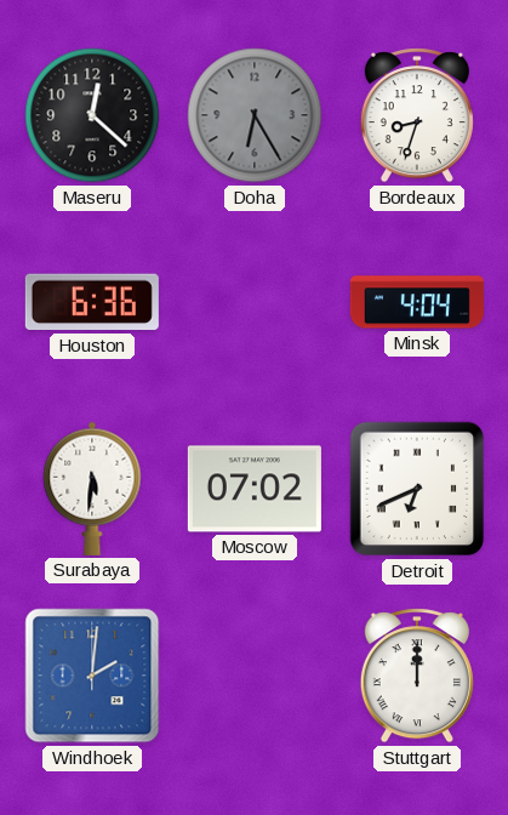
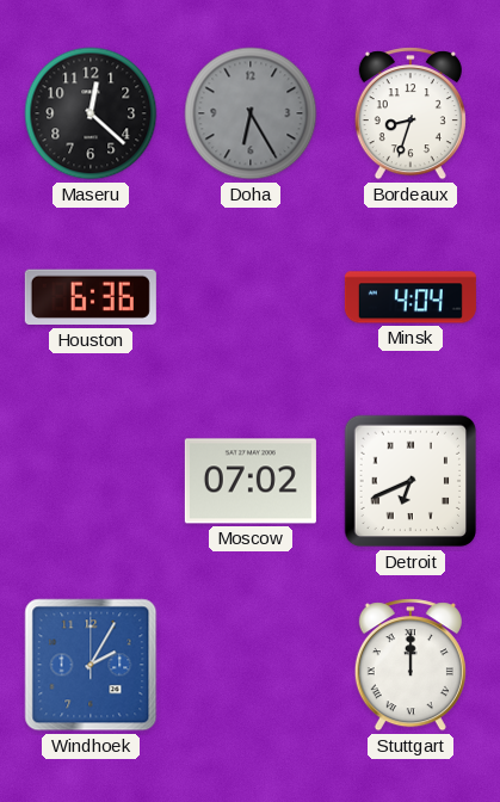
Surabaya: 5:31 -> none
Windhoek: 2:01 -> 2:05
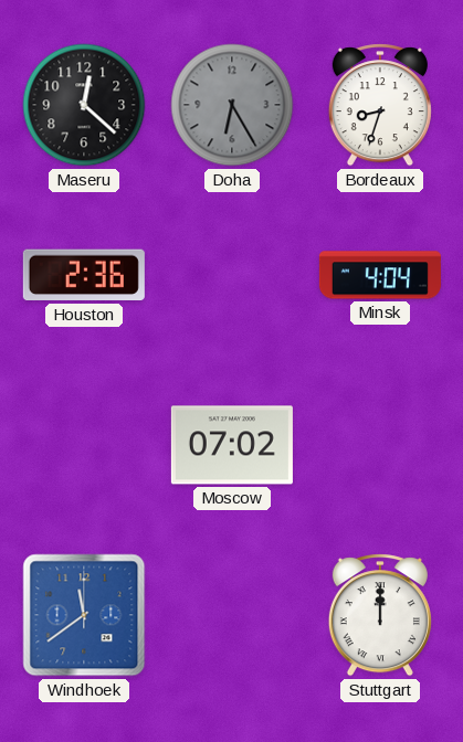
Houston: 6:36 -> 2:36
Detroit: 6:41 -> none
Windhoek: 2:05 -> 11:39
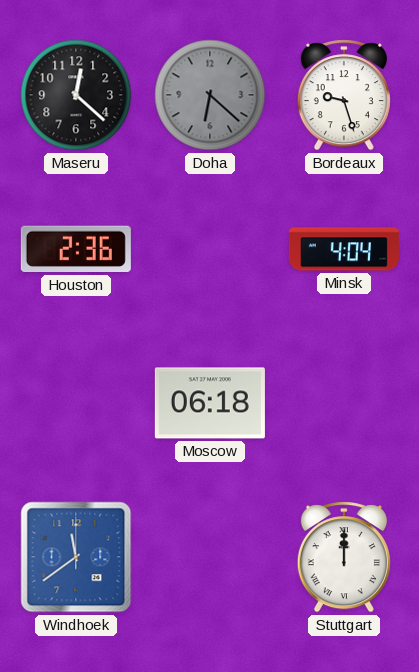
Doha: 6:25 -> 6:22
Bordeaux: 8:33 -> 9:27
Moscow: 07:02 -> 06:18
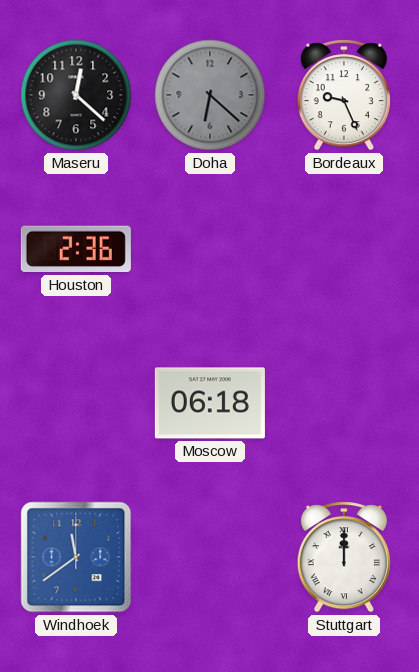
Bordeaux: 9:27 -> 9:26
Minsk: 4:04 -> none
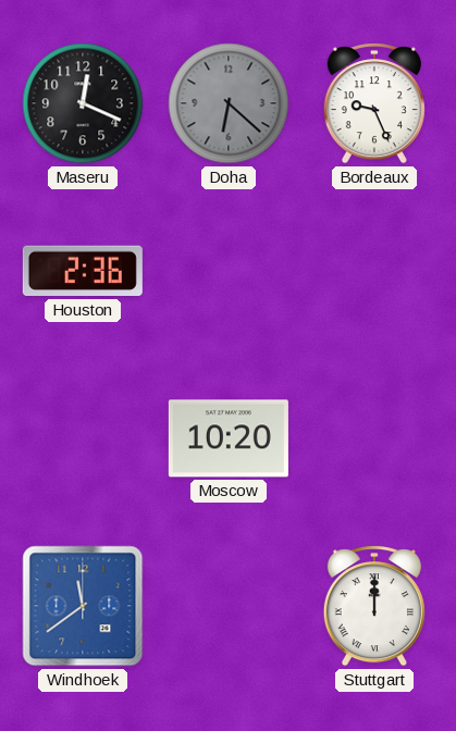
Maseru: 12:22 -> 12:19
Moscow: 06:18 -> 10:20
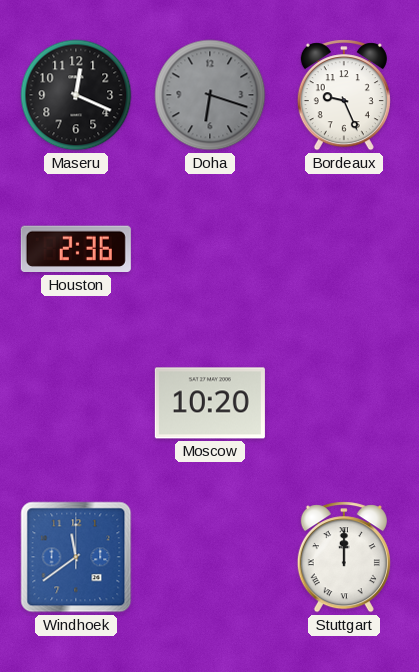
Doha: 6:22 -> 6:18
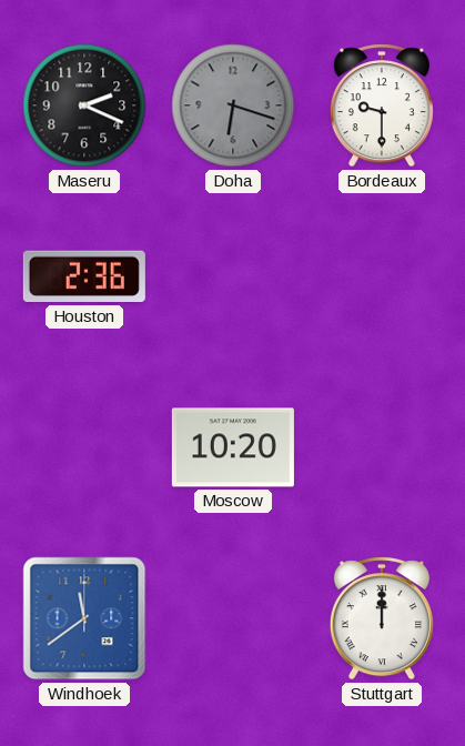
Maseru: 12:19 -> 2:19
Bordeaux: 9:26 -> 9:30
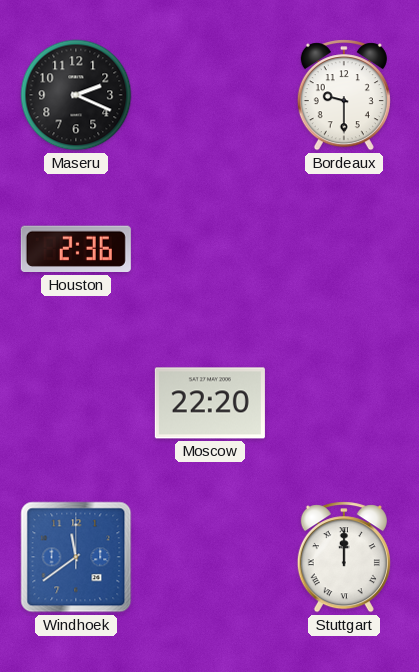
Doha: 6:18 -> none
Moscow: 10:20 -> 22:20
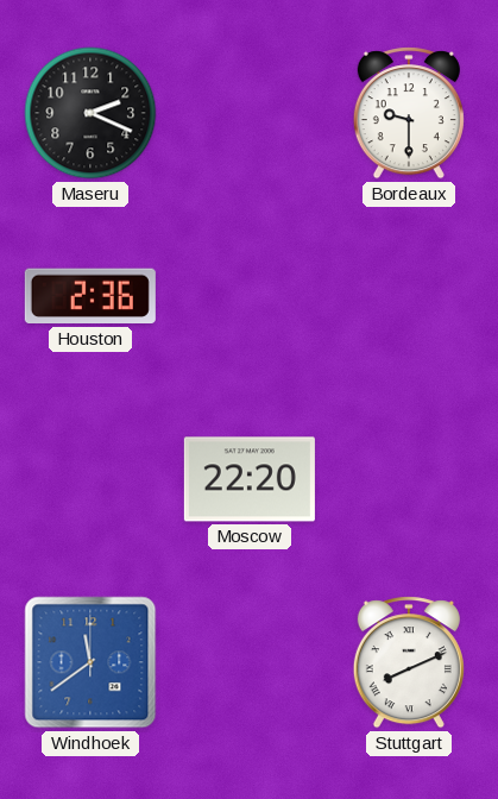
Stuttgart: 12:00 -> 8:11
